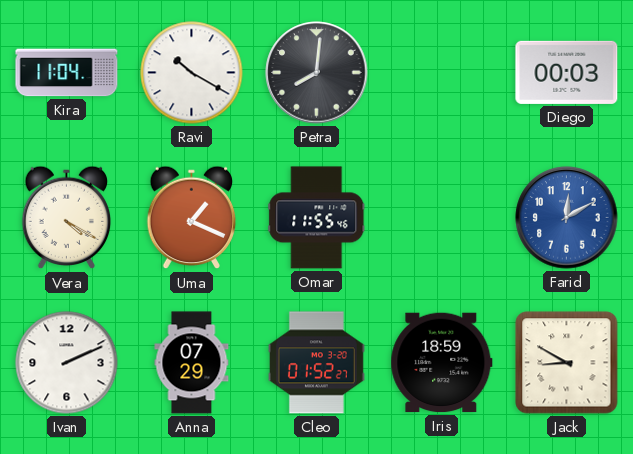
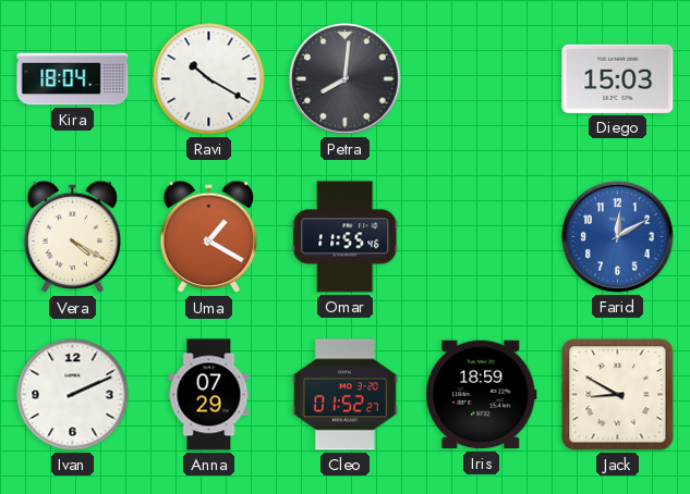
Kira: 11:04 -> 18:04
Diego: 00:03 -> 15:03
Uma: 1:19 -> 1:20
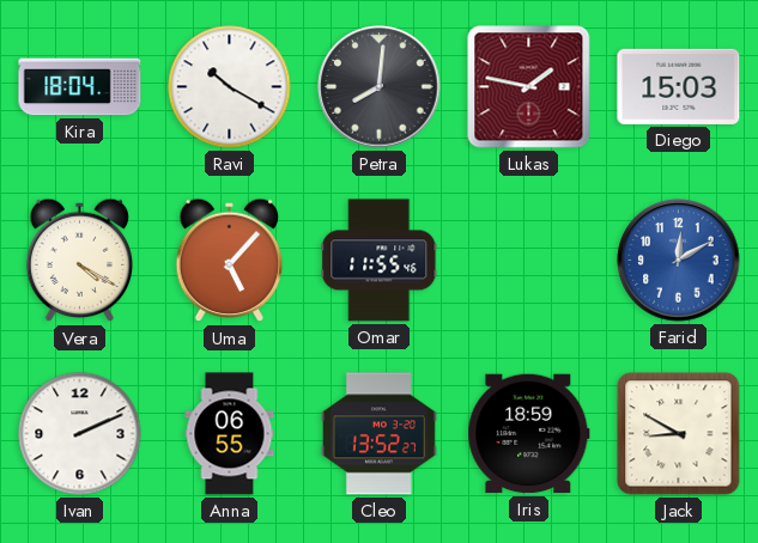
Lukas: none -> 1:47
Uma: 1:20 -> 5:07
Anna: 07:29 -> 06:55
Cleo: 01:52 -> 13:52
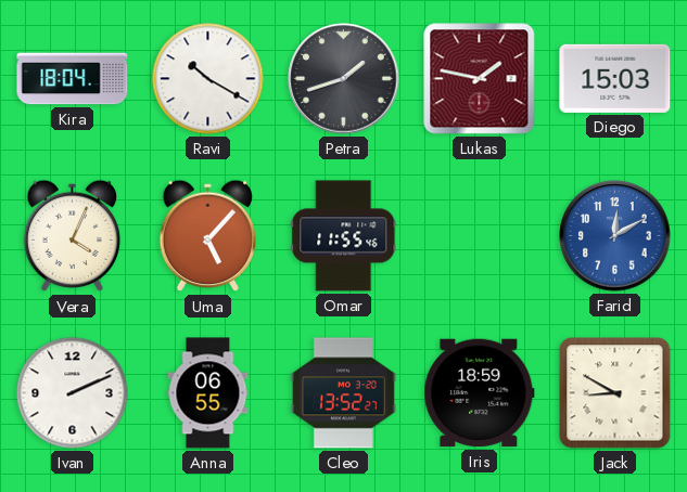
Petra: 8:01 -> 1:42
Vera: 4:20 -> 4:04
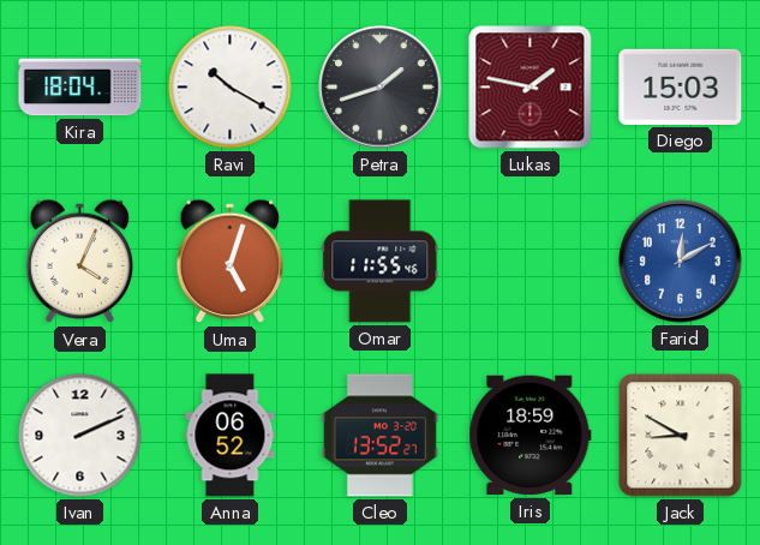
Uma: 5:07 -> 5:03
Anna: 06:55 -> 06:52
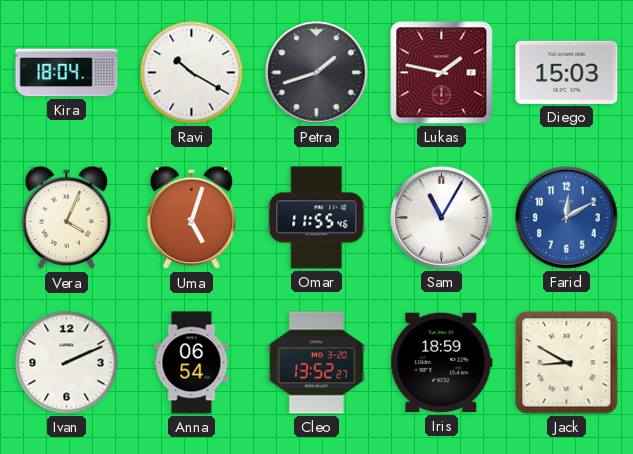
Sam: none -> 11:05
Anna: 06:52 -> 06:54
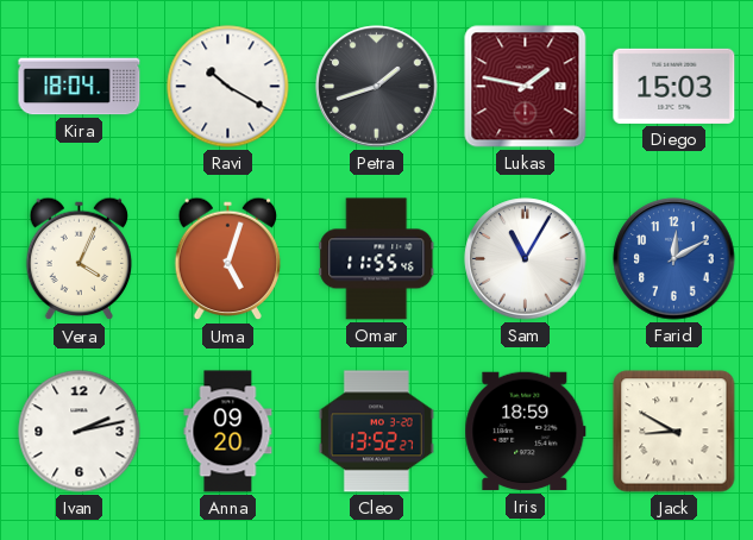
Ivan: 2:11 -> 2:13
Anna: 06:54 -> 09:20
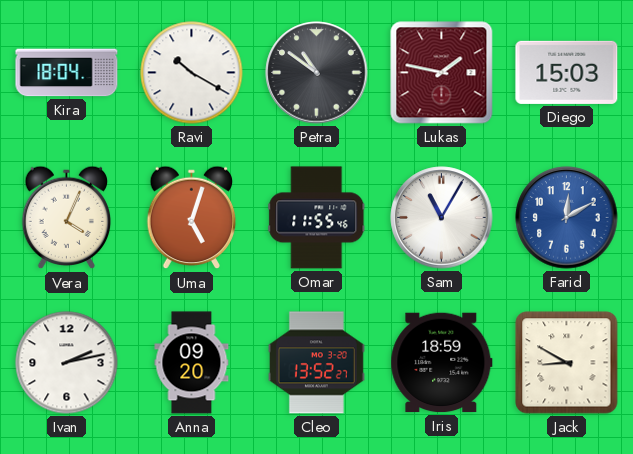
Petra: 1:42 -> 10:51
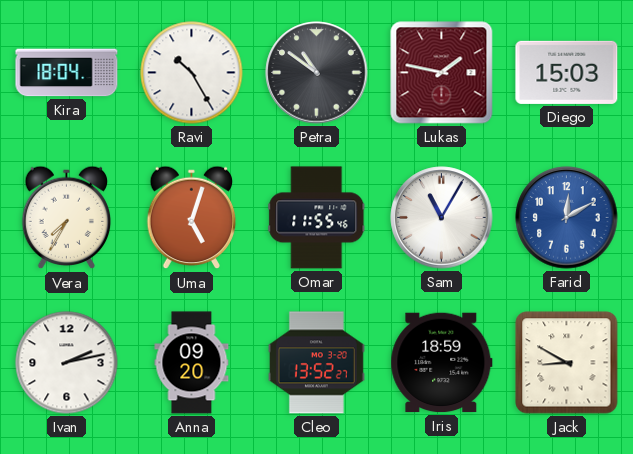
Ravi: 10:20 -> 10:25
Vera: 4:04 -> 7:35
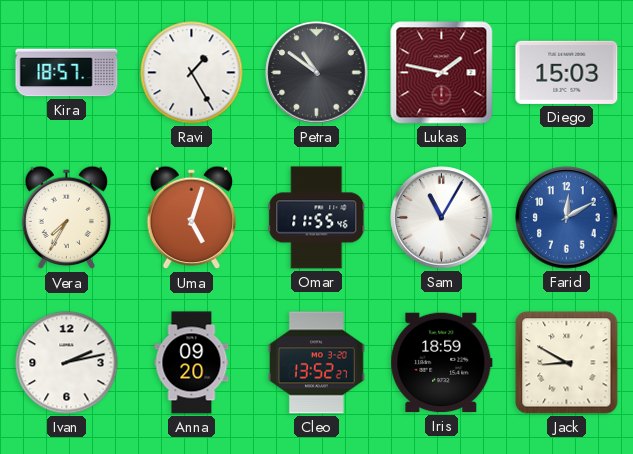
Kira: 18:04 -> 18:57
Ravi: 10:25 -> 1:25
